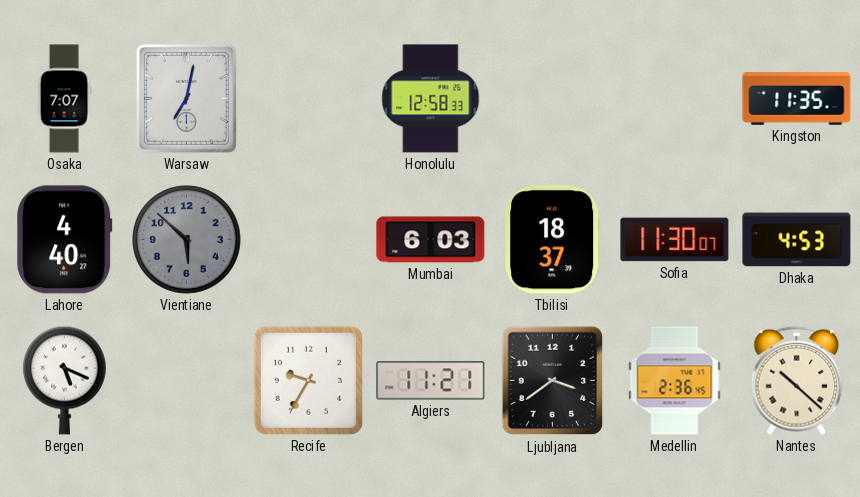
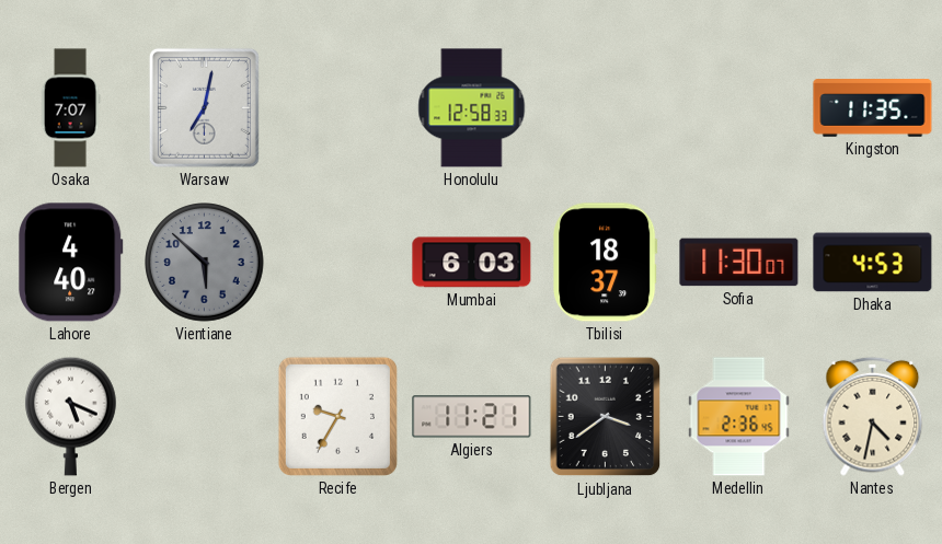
Nantes: 10:22 -> 4:32
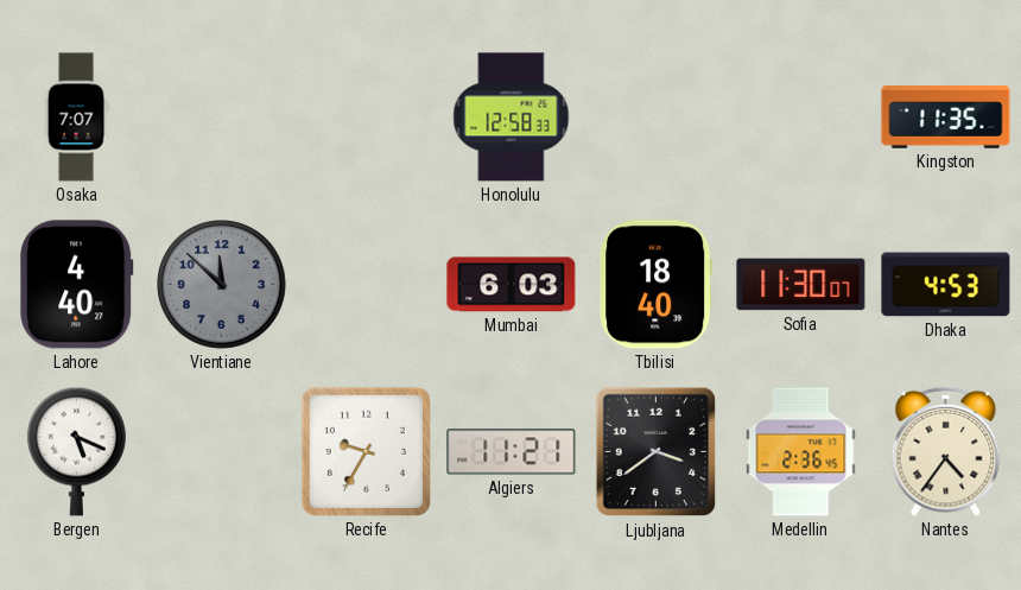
Warsaw: 7:02 -> none
Vientiane: 5:52 -> 11:52
Tbilisi: 18:37 -> 18:40
Nantes: 4:32 -> 4:36
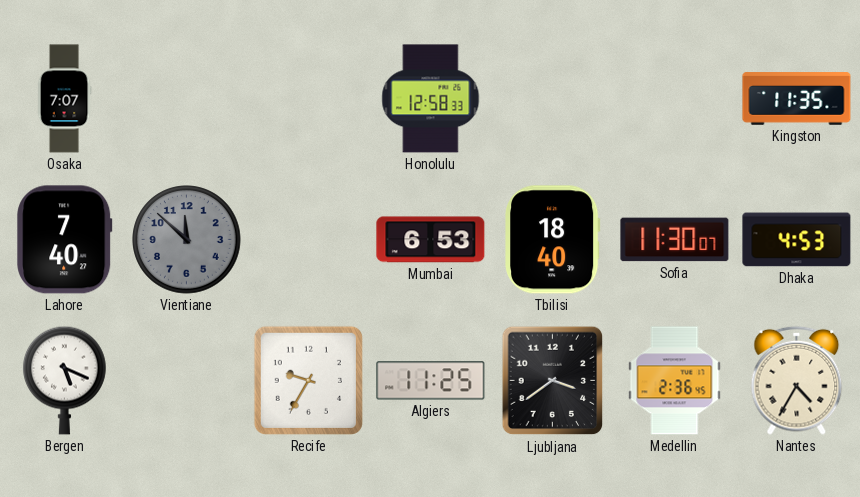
Lahore: 4:40 -> 7:40
Mumbai: 6:03 -> 6:53
Algiers: 11:21 -> 11:25
Nantes: 4:36 -> 4:35
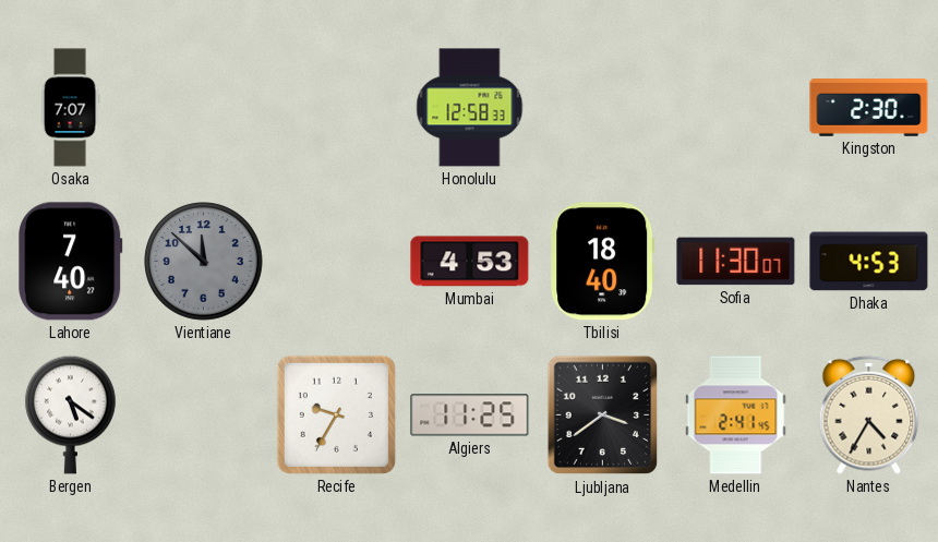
Kingston: 11:35 -> 2:30
Mumbai: 6:53 -> 4:53
Bergen: 5:19 -> 5:21
Medellin: 2:36 -> 2:41
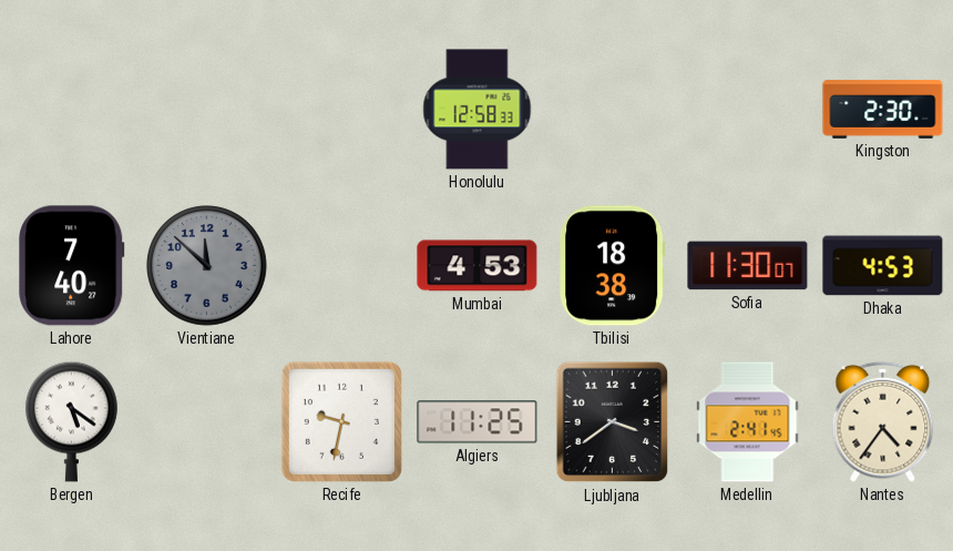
Osaka: 7:07 -> none
Tbilisi: 18:40 -> 18:38
Recife: 9:35 -> 9:32
Nantes: 4:35 -> 4:36
